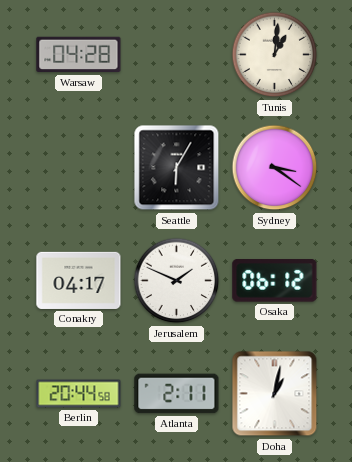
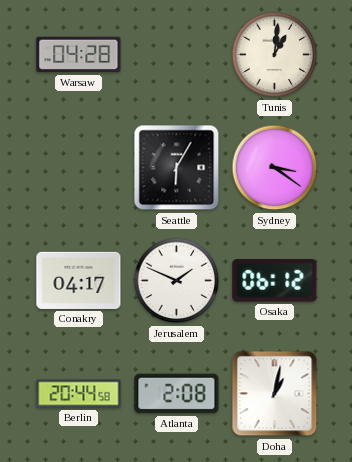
Atlanta: 2:11 -> 2:08
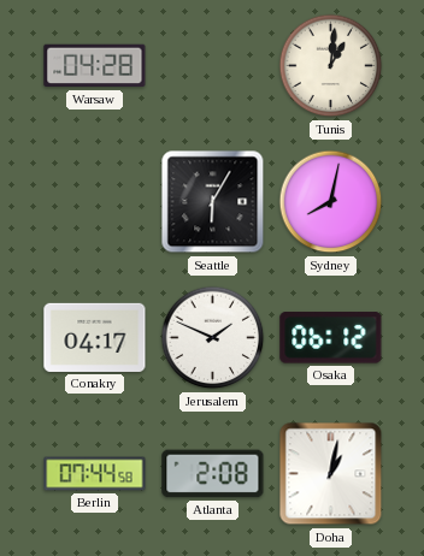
Sydney: 3:21 -> 8:02
Berlin: 20:44 -> 07:44
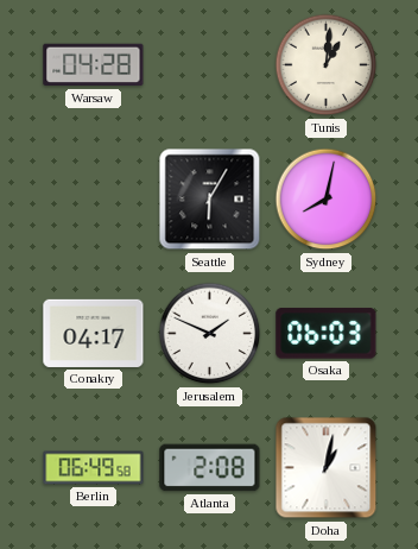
Osaka: 06:12 -> 06:03
Berlin: 07:44 -> 06:49
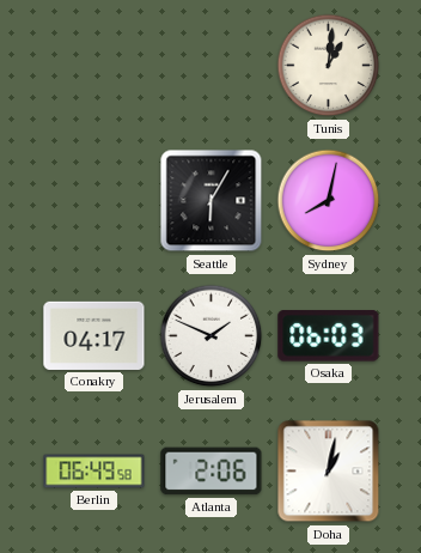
Warsaw: 04:28 -> none
Atlanta: 2:08 -> 2:06
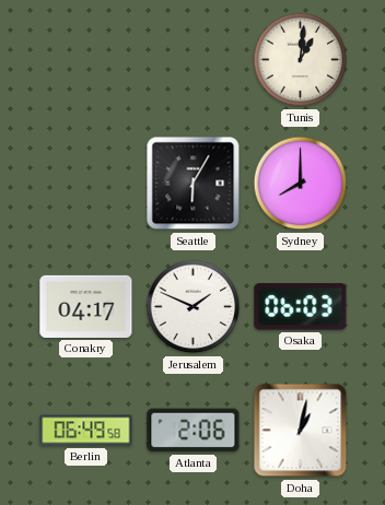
Sydney: 8:02 -> 8:00
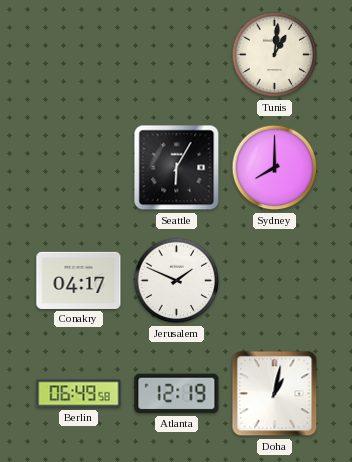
Osaka: 06:03 -> none
Atlanta: 2:06 -> 12:19
